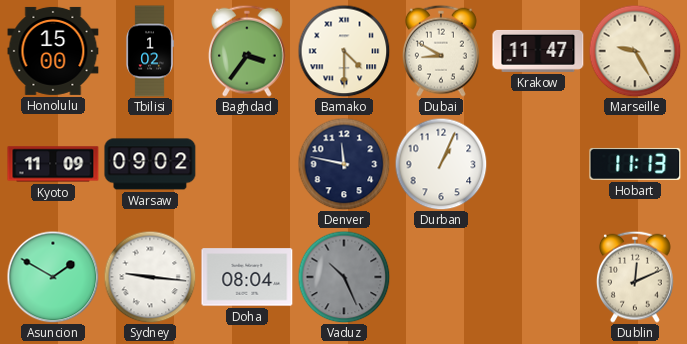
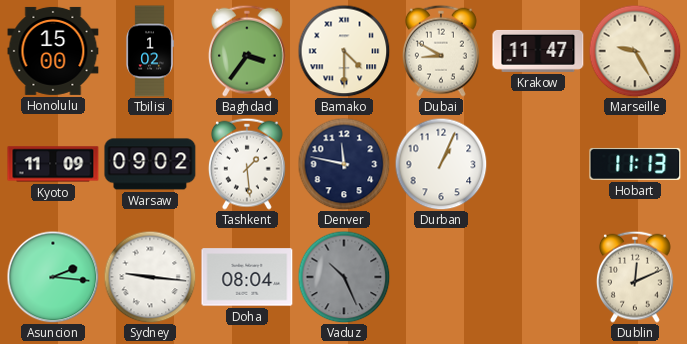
Tashkent: none -> 1:29
Asuncion: 1:50 -> 2:16
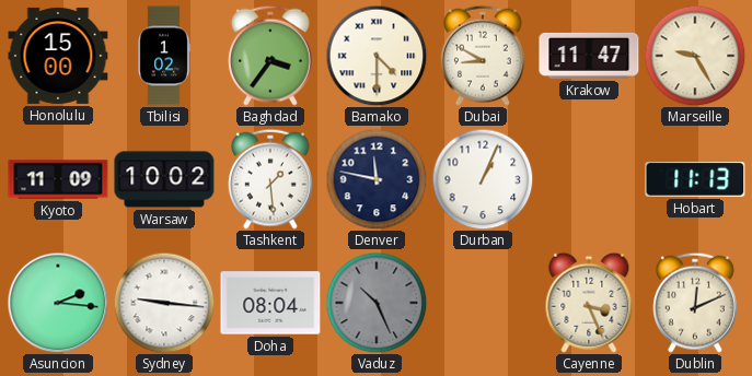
Warsaw: 09:02 -> 10:02
Cayenne: none -> 3:26
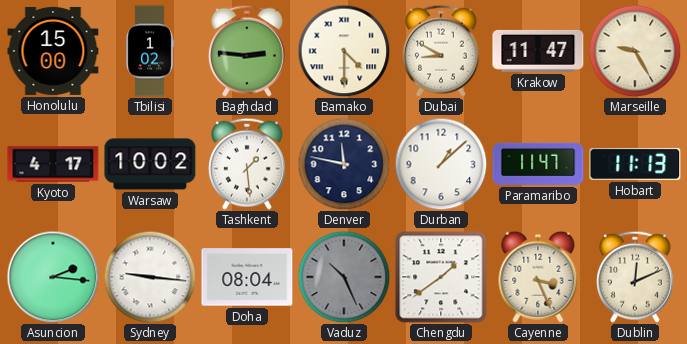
Baghdad: 3:36 -> 2:46
Kyoto: 11:09 -> 4:17
Durban: 1:04 -> 1:08
Paramaribo: none -> 11:47
Chengdu: none -> 1:39
